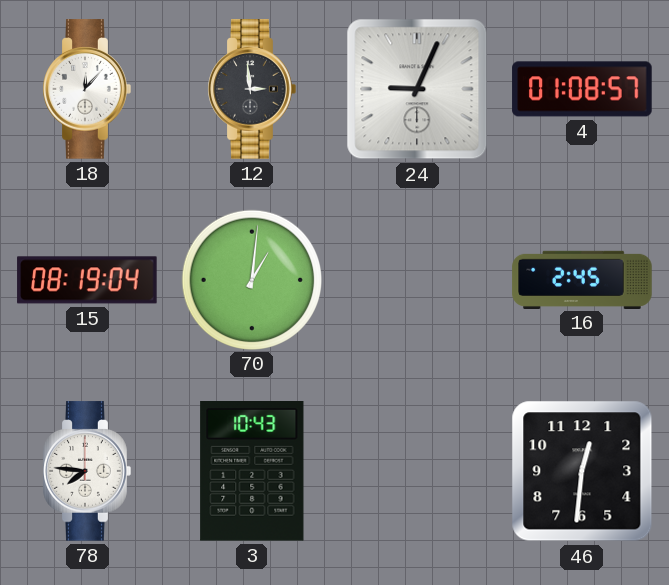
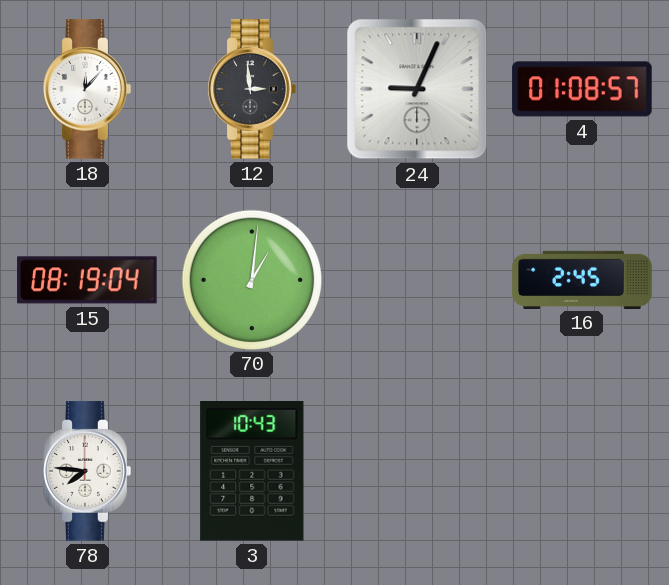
46: 12:31 -> none
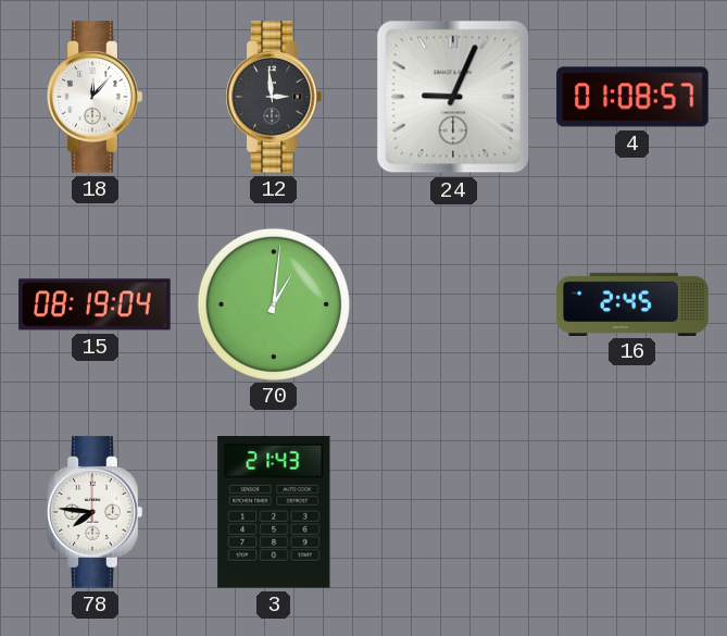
3: 10:43 -> 21:43
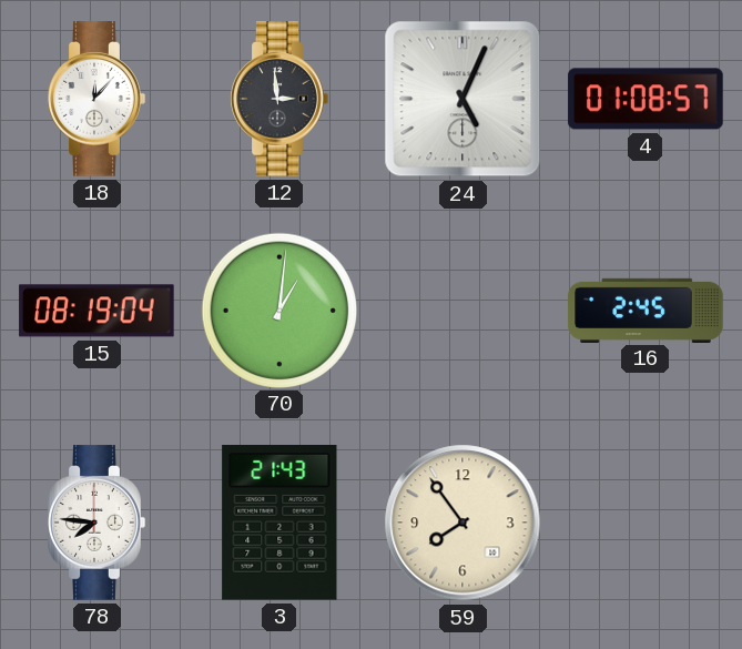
24: 9:04 -> 5:04
59: none -> 7:54
